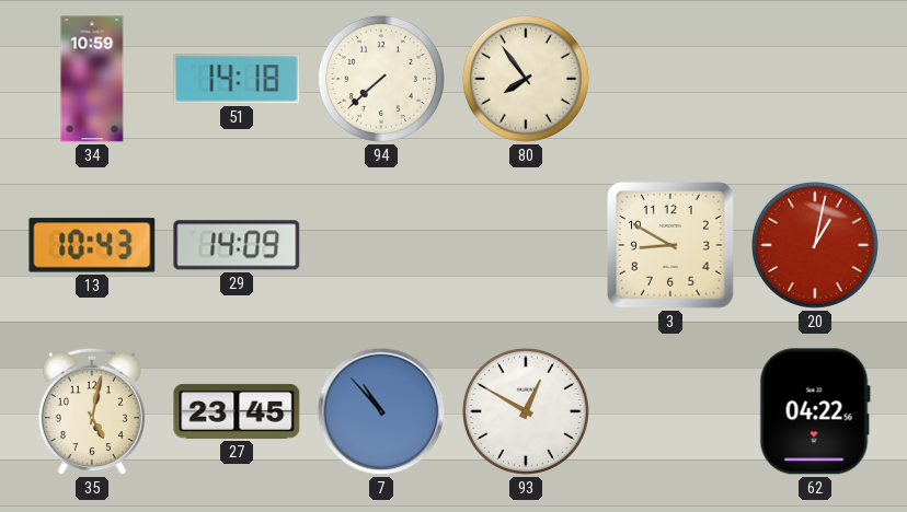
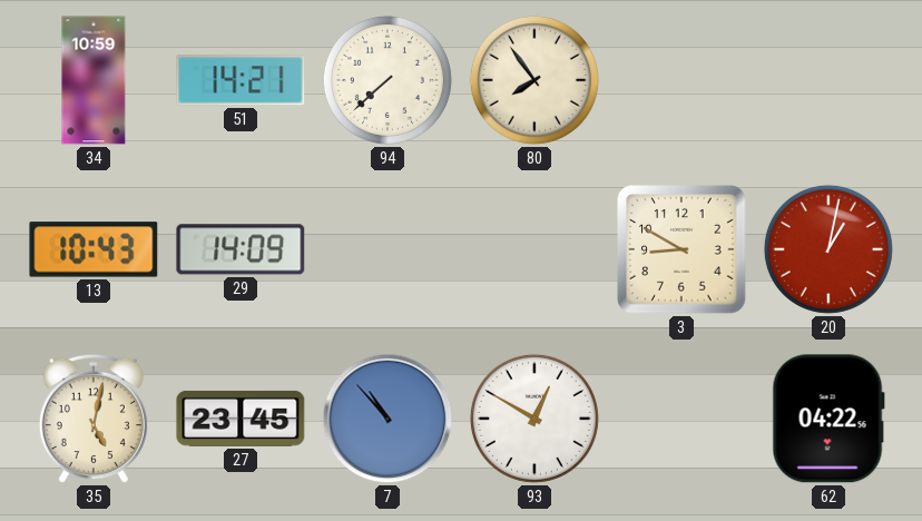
51: 14:18 -> 14:21
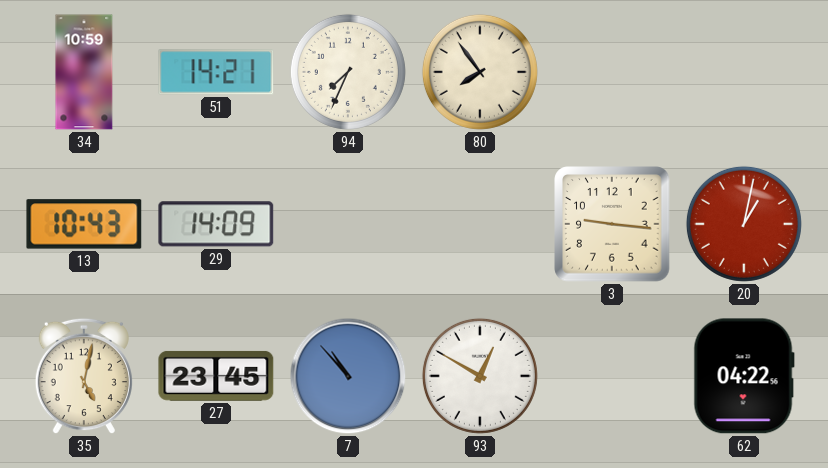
94: 7:38 -> 7:34
3: 8:50 -> 9:16
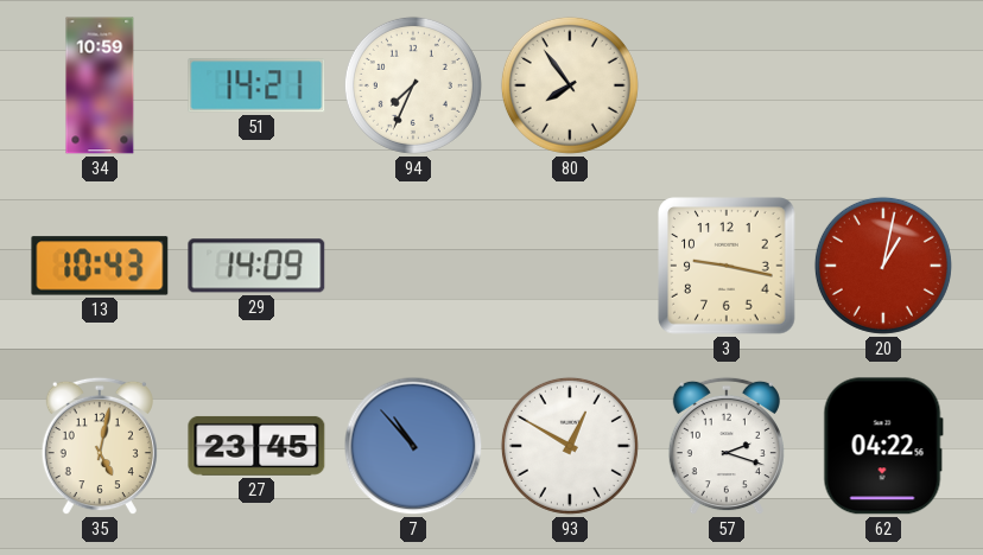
3: 9:16 -> 9:17
57: none -> 2:18
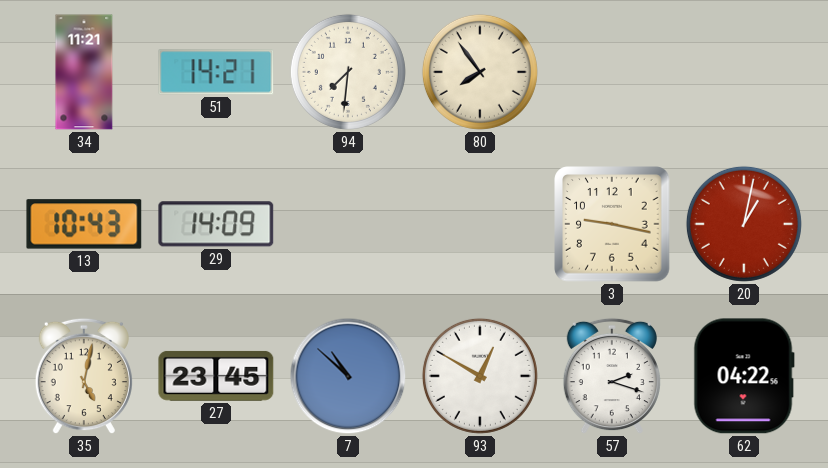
34: 10:59 -> 11:21
94: 7:34 -> 7:31
7: 10:53 -> 10:52
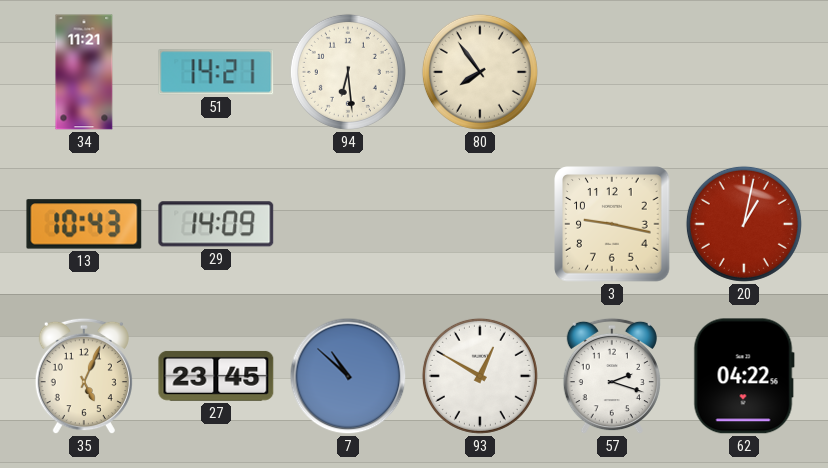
94: 7:31 -> 6:29
35: 5:02 -> 5:04
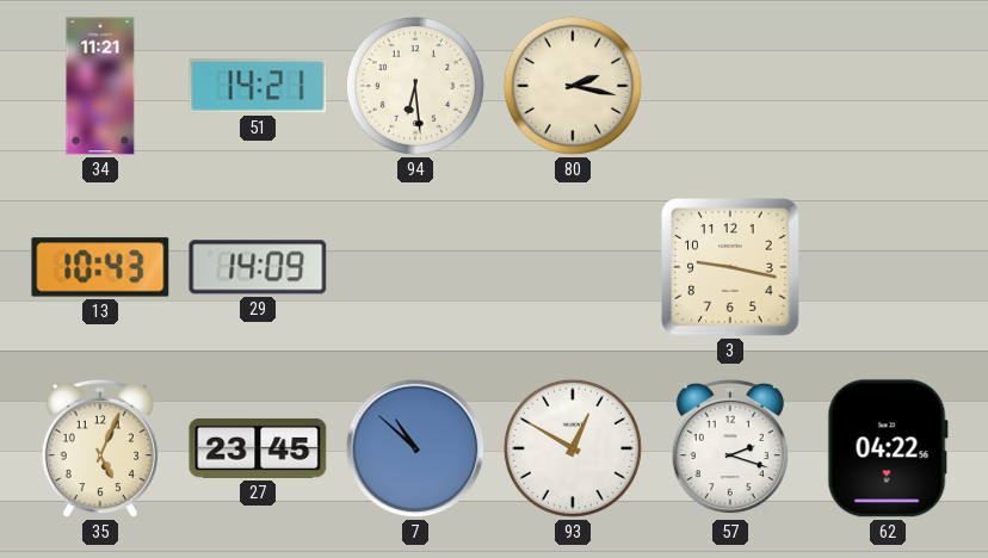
80: 7:54 -> 2:17
20: 1:02 -> none
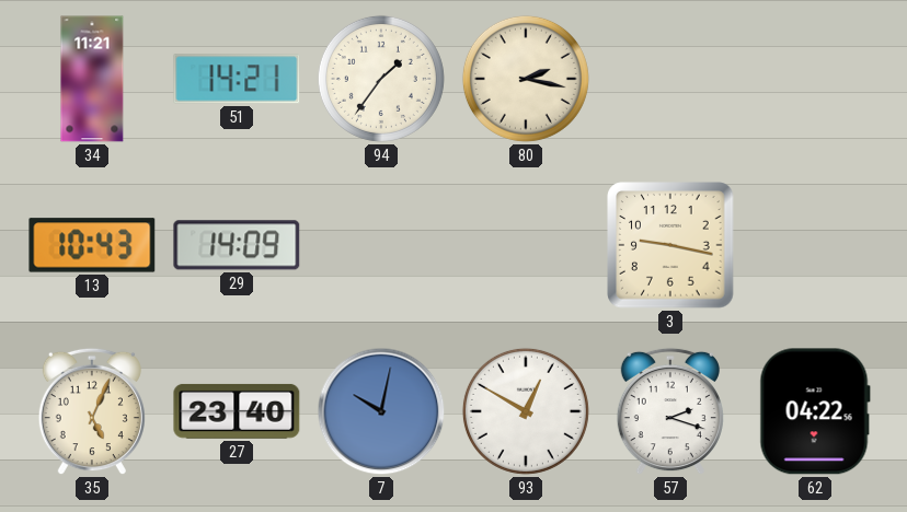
94: 6:29 -> 1:36
27: 23:45 -> 23:40
7: 10:52 -> 10:02
